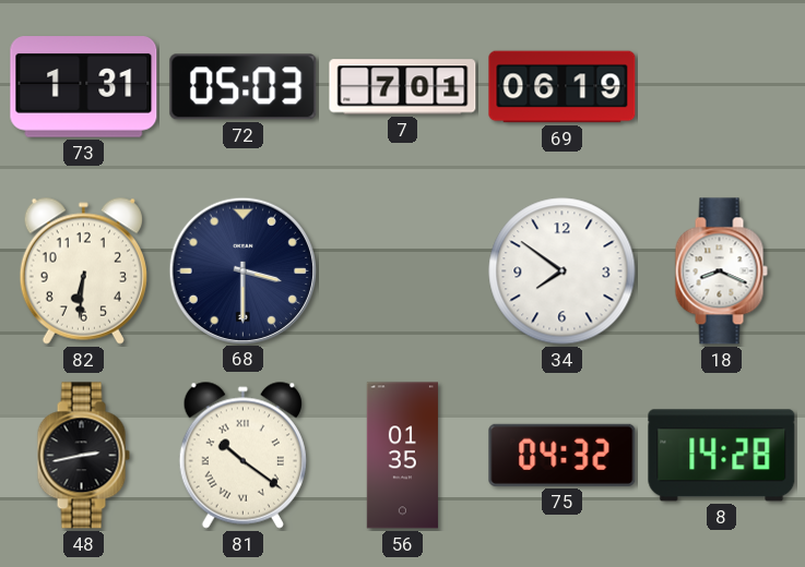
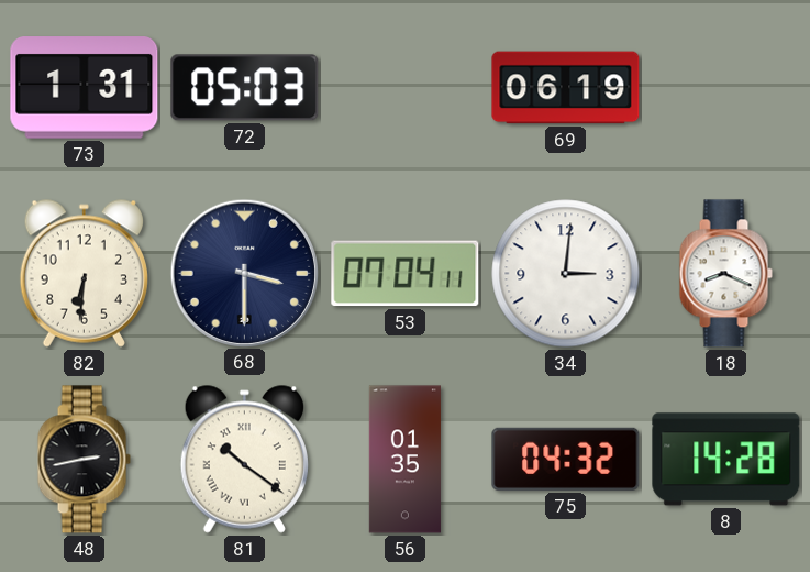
7: 7:01 -> none
53: none -> 07:04
34: 7:51 -> 3:01
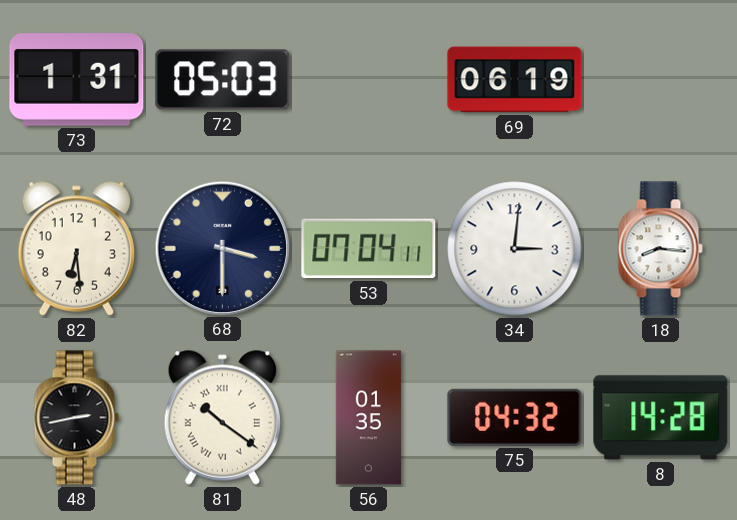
82: 6:31 -> 6:29
18: 8:19 -> 8:16
